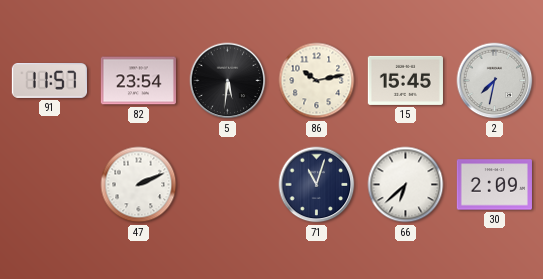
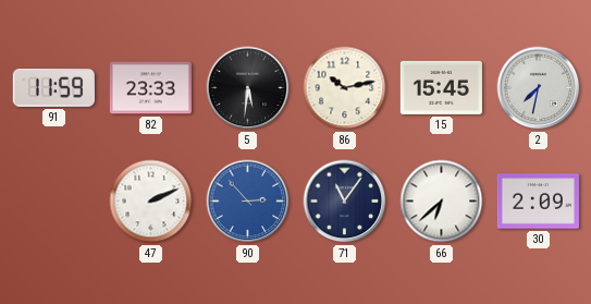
91: 11:57 -> 11:59
82: 23:54 -> 23:33
90: none -> 2:53
71: 11:03 -> 11:06
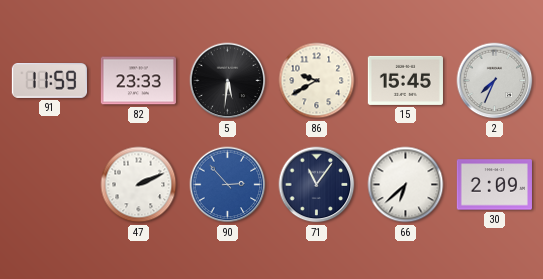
86: 10:13 -> 9:40
2: 7:32 -> 7:34
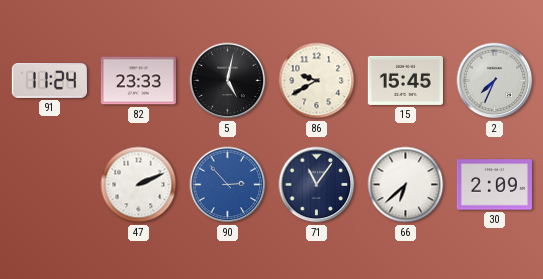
91: 11:59 -> 11:24
5: 5:31 -> 5:02
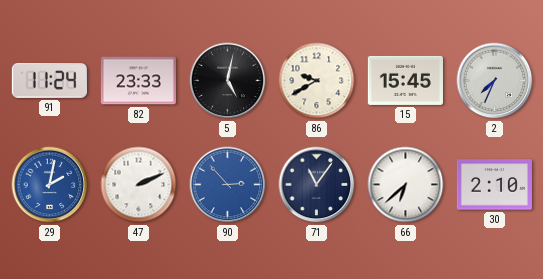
29: none -> 2:02
30: 2:09 -> 2:10
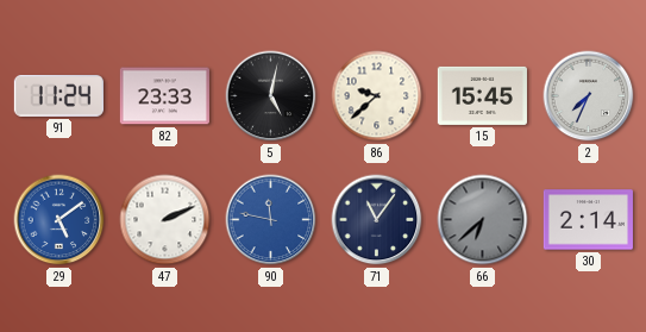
86: 9:40 -> 9:38
29: 2:02 -> 5:09
90: 2:53 -> 11:47
66 dial: white -> grey
30: 2:10 -> 2:14
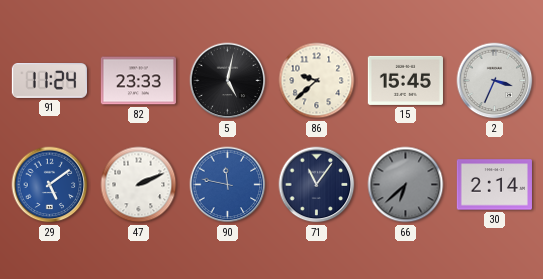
2: 7:34 -> 3:34
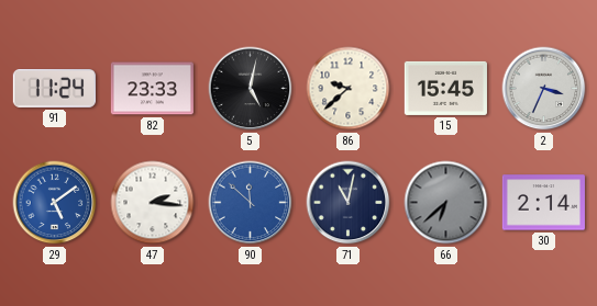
47: 2:11 -> 2:16
90: 11:47 -> 11:52
71: 11:06 -> 11:02
